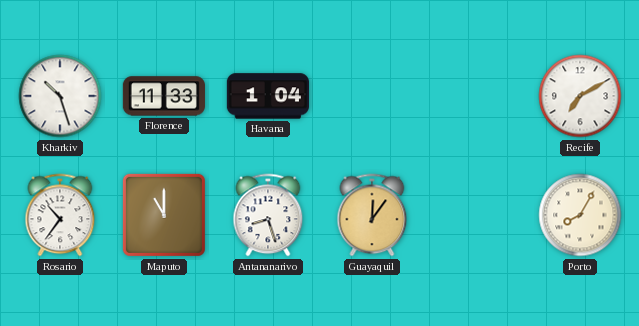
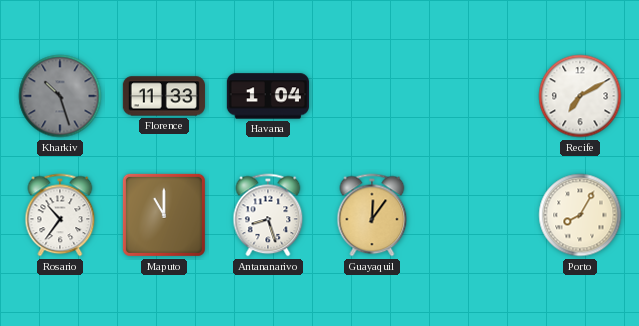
Kharkiv dial: white -> grey
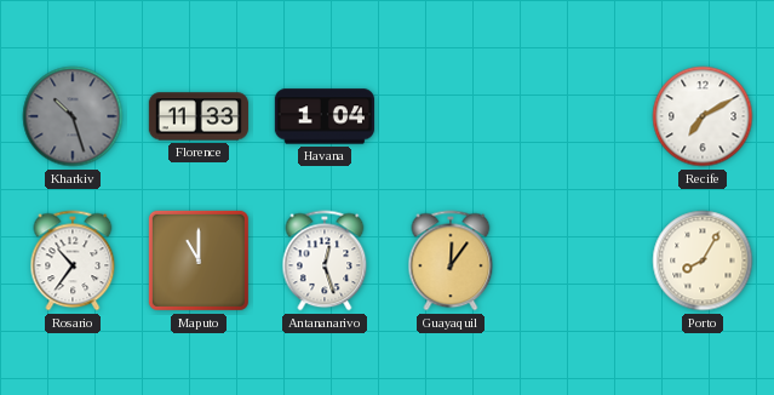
Antananarivo: 8:27 -> 12:27
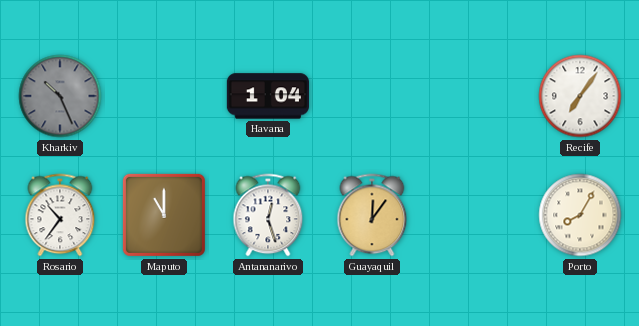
Kharkiv: 10:27 -> 10:26
Florence: 11:33 -> none
Recife: 7:10 -> 7:06
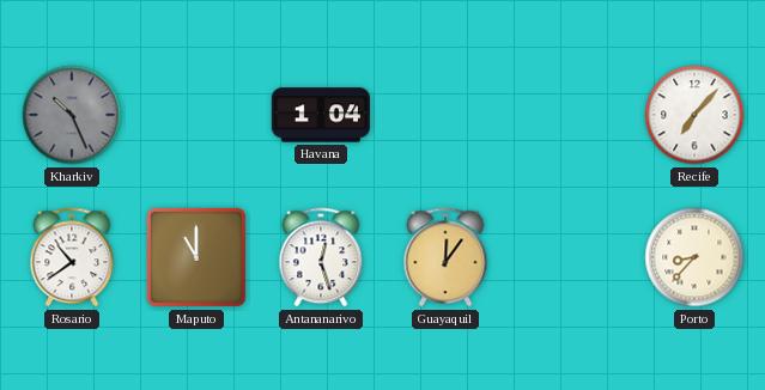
Recife: 7:06 -> 7:07
Rosario: 10:36 -> 10:39
Porto: 8:05 -> 8:37
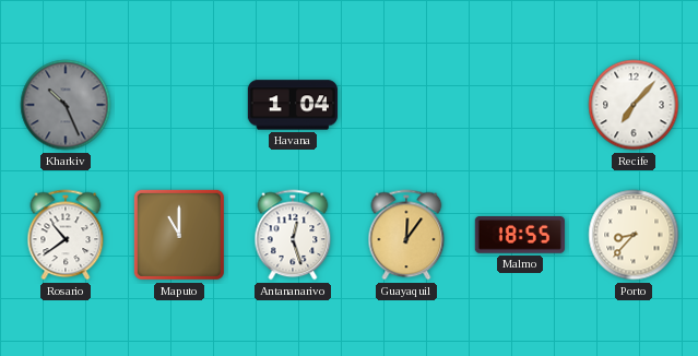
Malmo: none -> 18:55
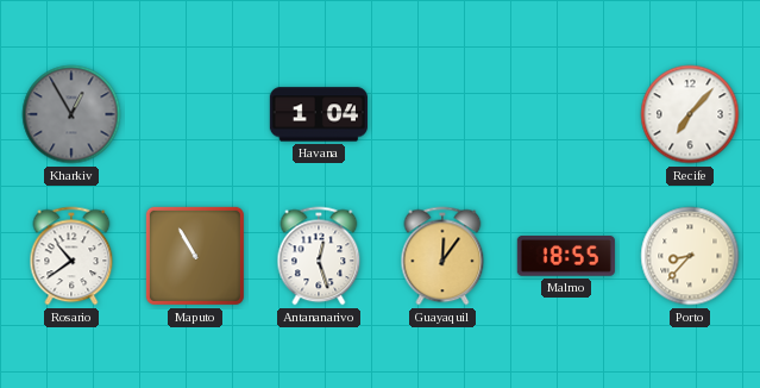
Kharkiv: 10:26 -> 12:55
Maputo: 11:00 -> 10:55
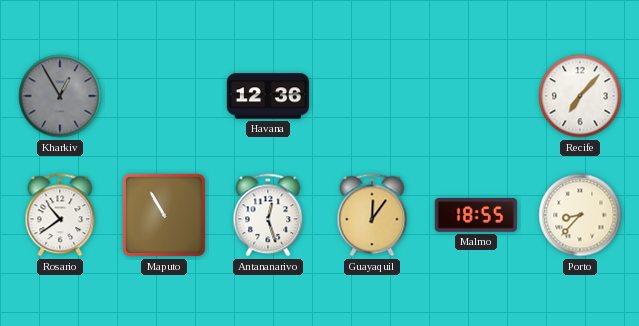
Havana: 1:04 -> 12:36
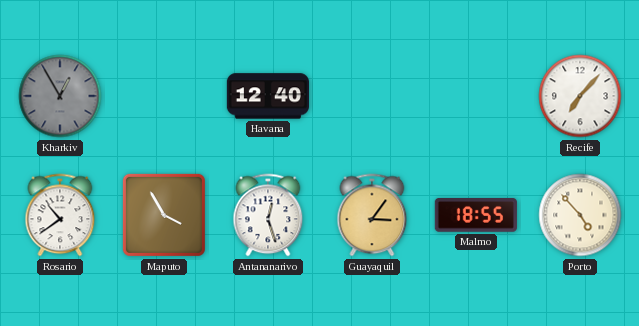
Havana: 12:36 -> 12:40
Maputo: 10:55 -> 3:55
Guayaquil: 12:06 -> 3:06
Porto: 8:37 -> 4:53
